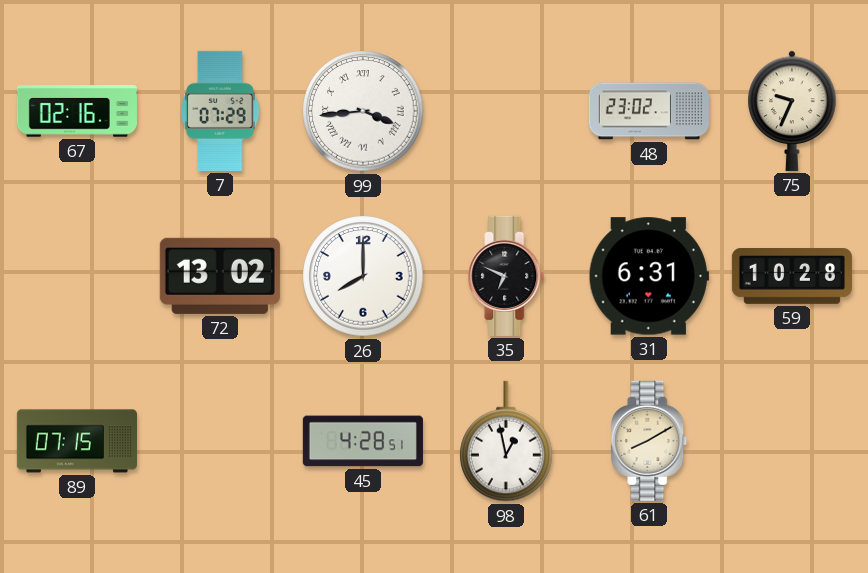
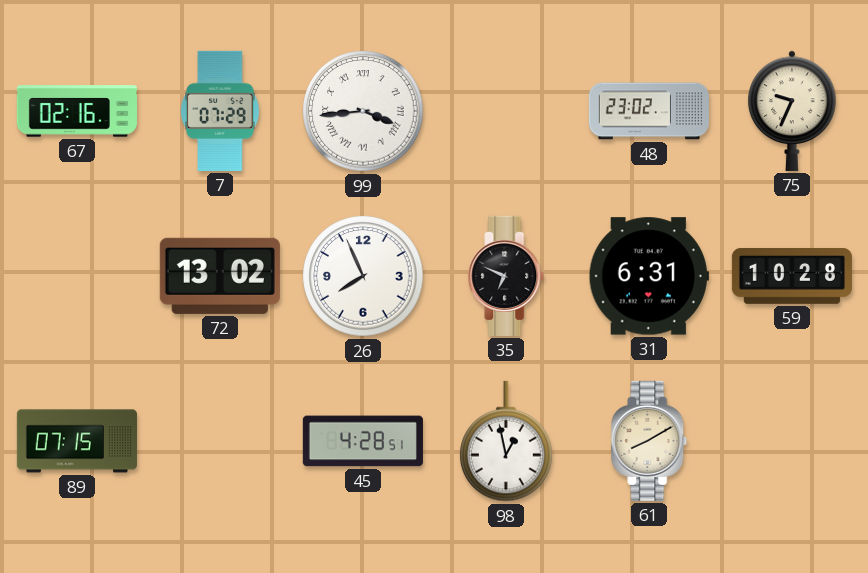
26: 8:00 -> 7:56
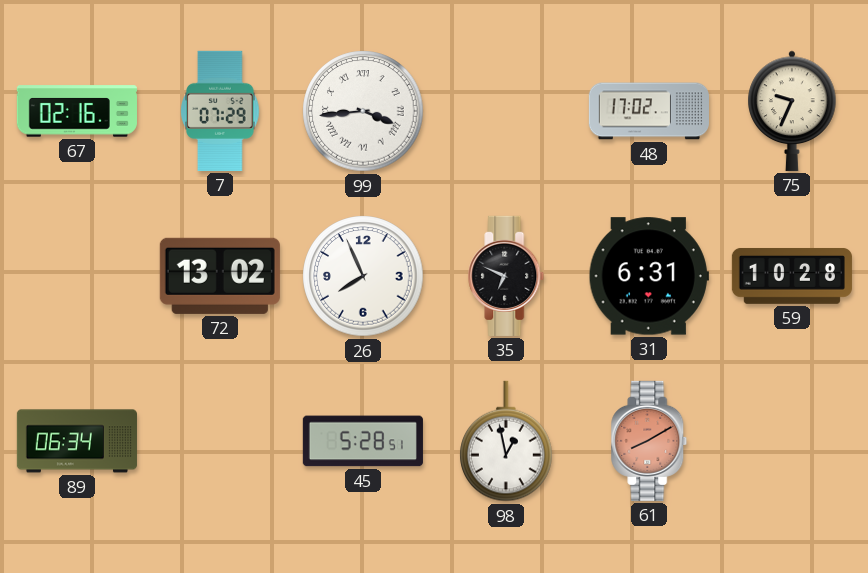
48: 23:02 -> 17:02
89: 07:15 -> 06:34
45: 4:28 -> 5:28
61 dial: cream -> salmon
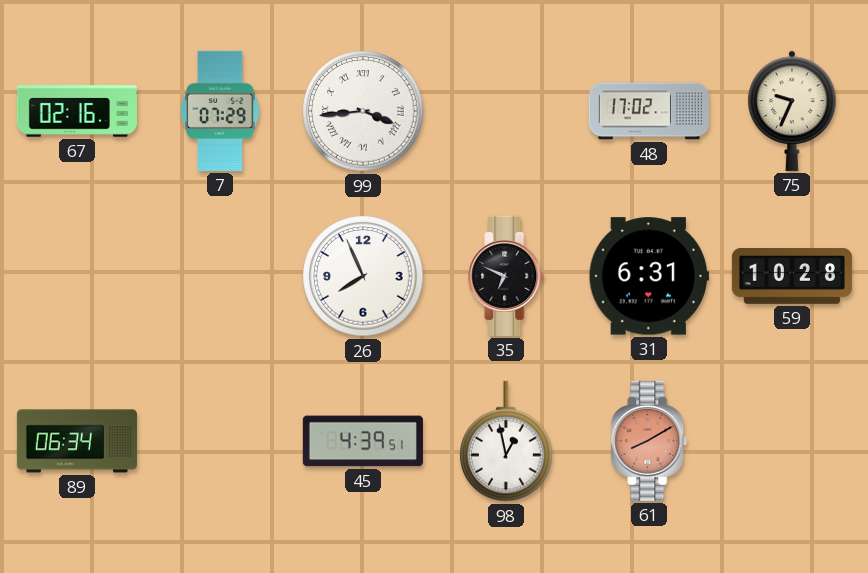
72: 13:02 -> none
45: 5:28 -> 4:39
